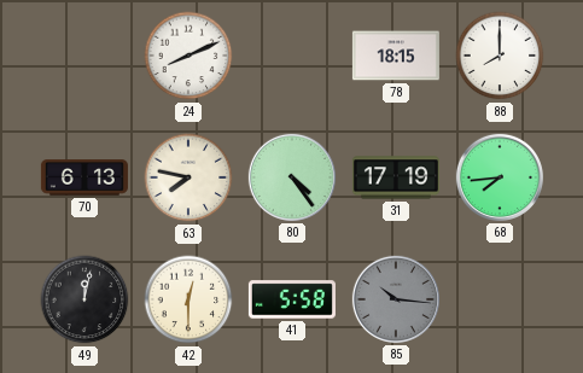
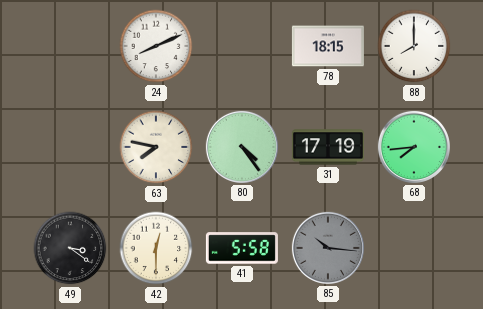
70: 6:13 -> none
49: 12:02 -> 3:21
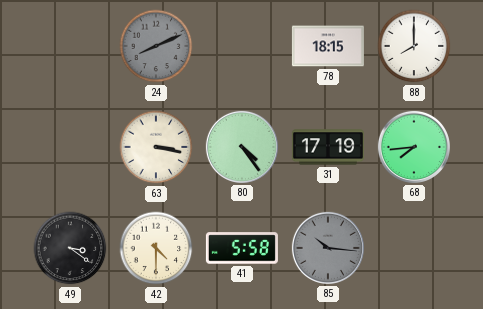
24 dial: white -> grey
63: 7:47 -> 3:17
42: 12:30 -> 4:30
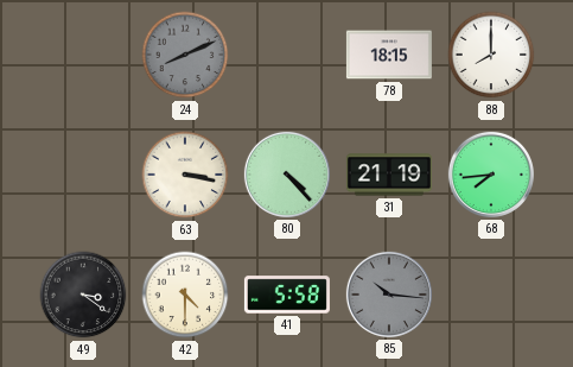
80: 4:24 -> 4:23
31: 17:19 -> 21:19
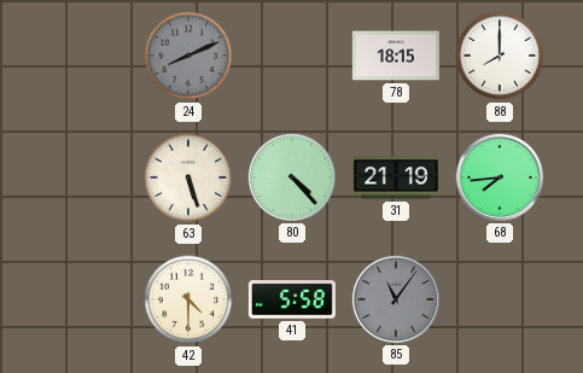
63: 3:17 -> 5:27
49: 3:21 -> none
85: 10:16 -> 11:06
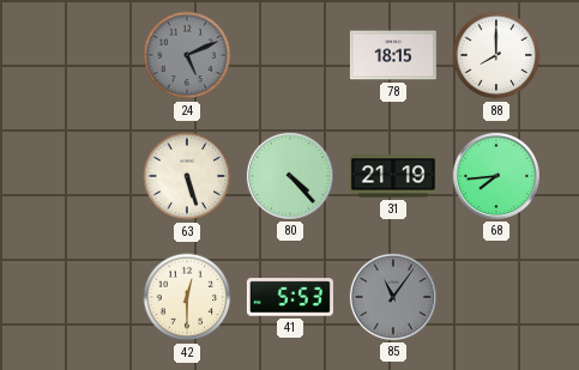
24: 8:11 -> 5:11
42: 4:30 -> 12:30
41: 5:58 -> 5:53
